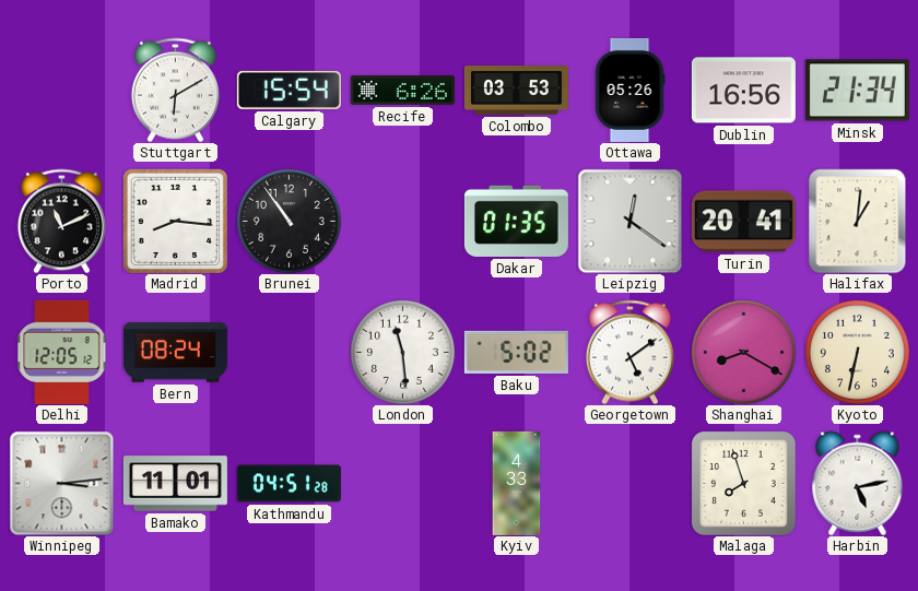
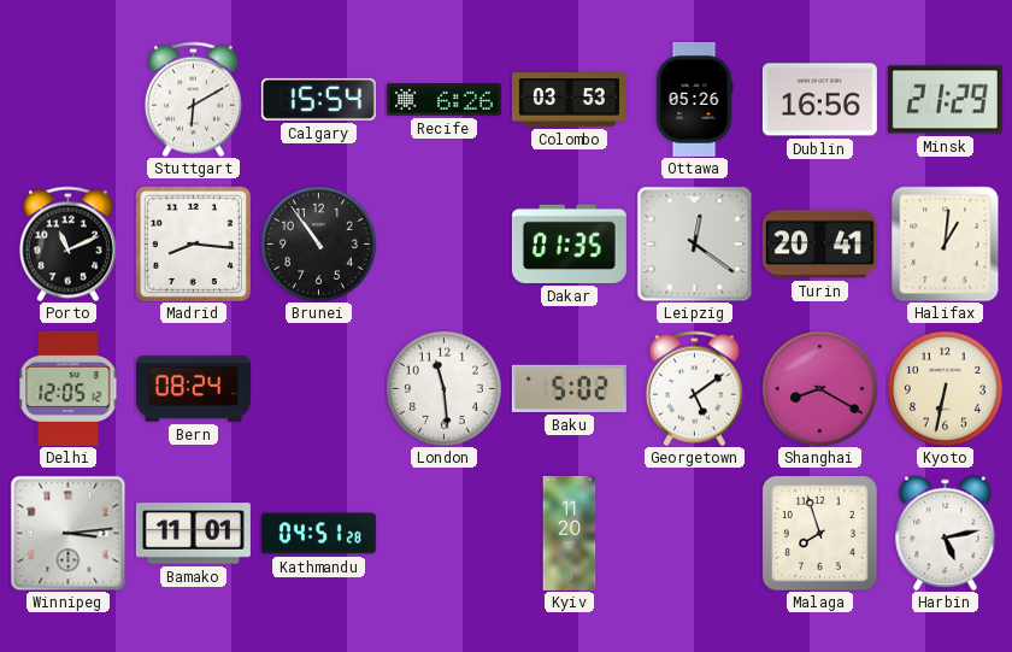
Minsk: 21:34 -> 21:29
Kyiv: 4:33 -> 11:20
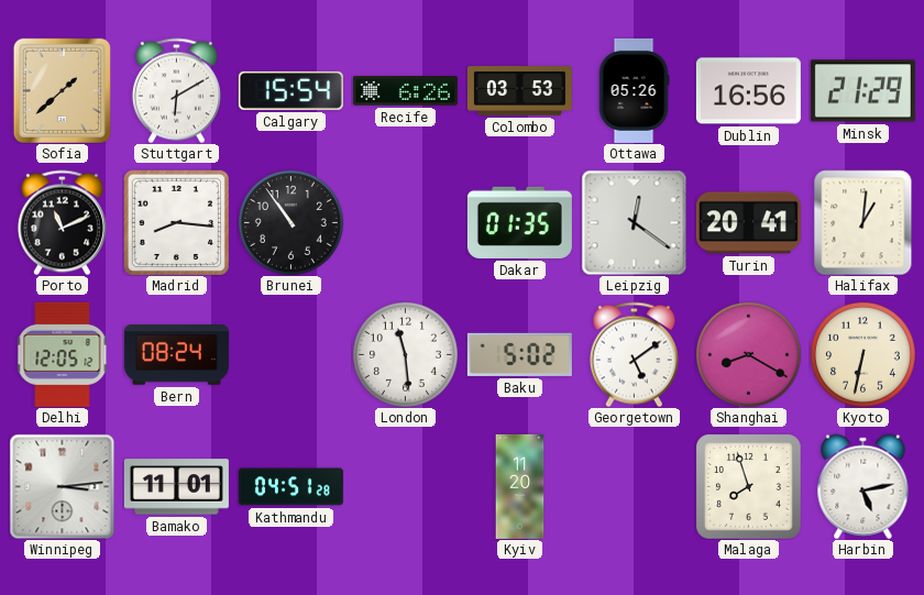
Sofia: none -> 1:38
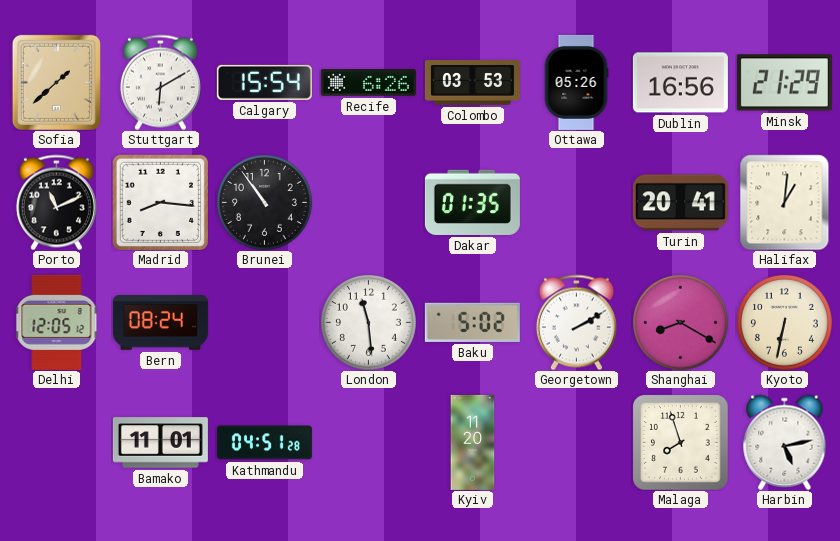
Leipzig: 12:21 -> none
Georgetown: 5:09 -> 2:10
Winnipeg: 3:14 -> none
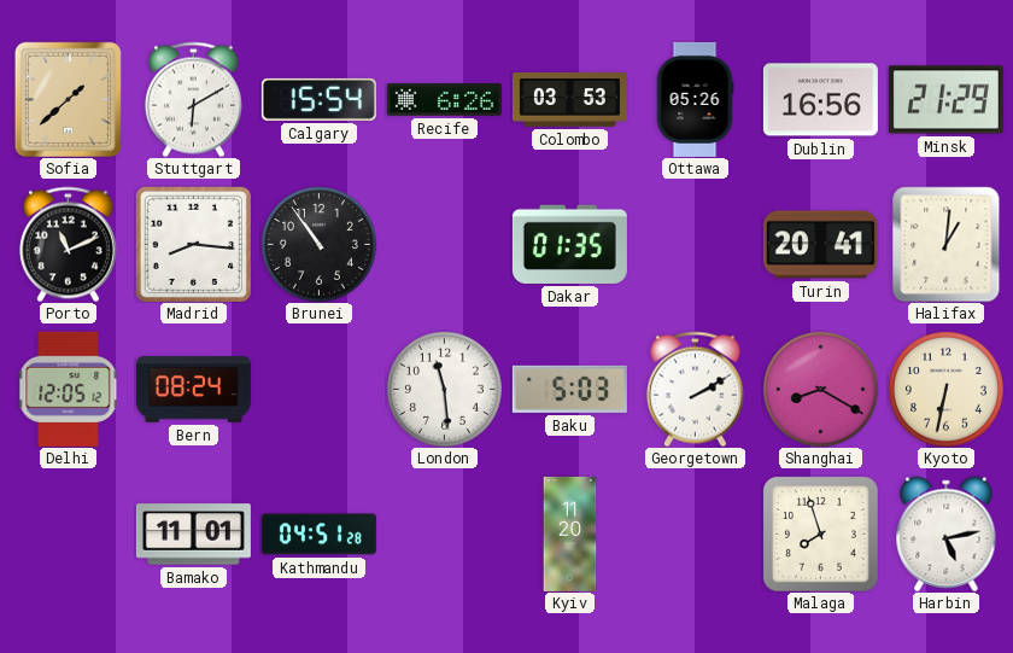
Baku: 5:02 -> 5:03
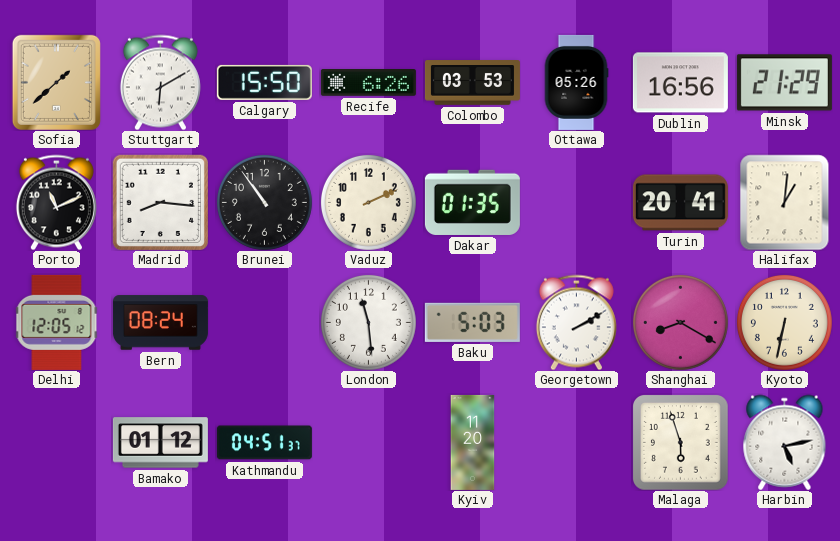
Calgary: 15:54 -> 15:50
Vaduz: none -> 2:11
Bamako: 11:01 -> 01:12
Kathmandu: 04:51:28 -> 04:51:37
Malaga: 7:57 -> 5:57
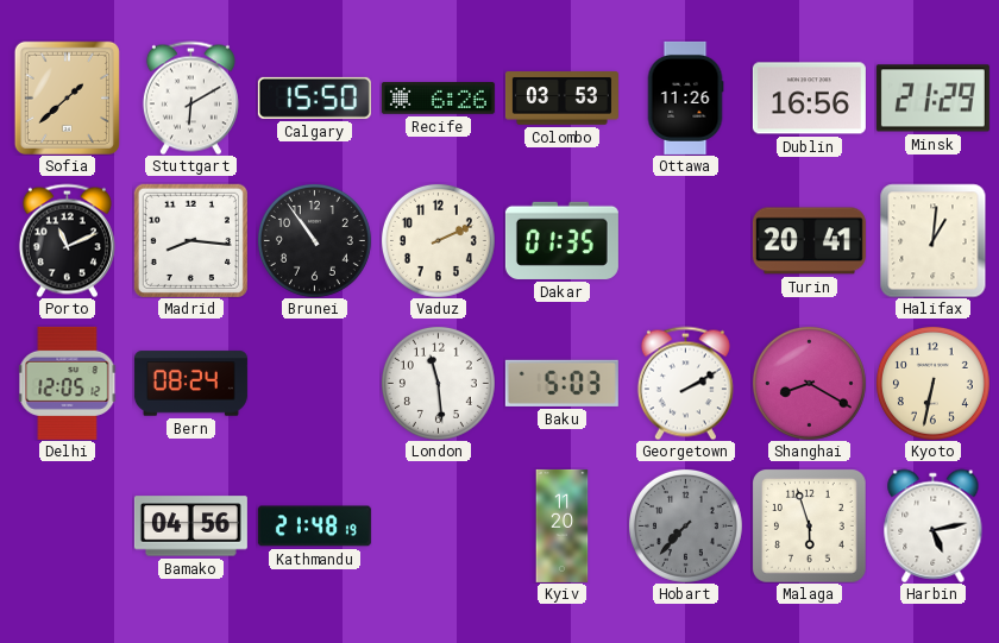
Ottawa: 05:26 -> 11:26
Bamako: 01:12 -> 04:56
Kathmandu: 04:51 -> 21:48
Hobart: none -> 7:37
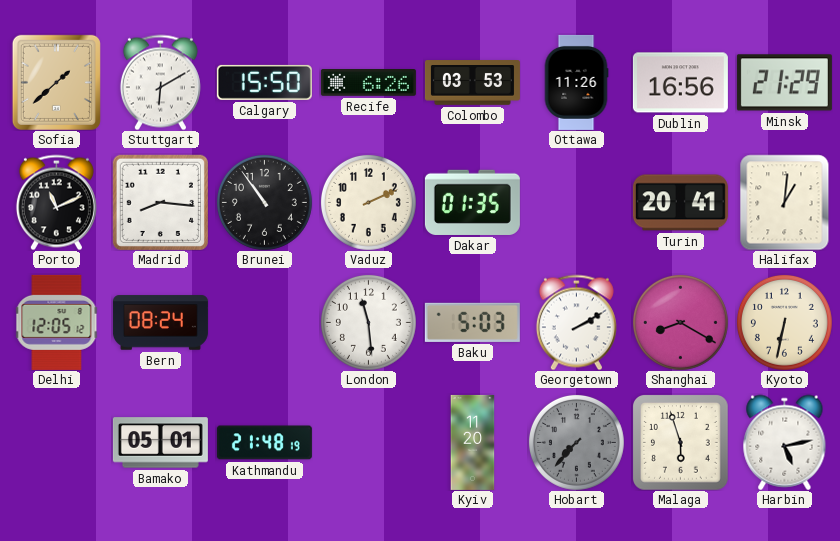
Bamako: 04:56 -> 05:01
